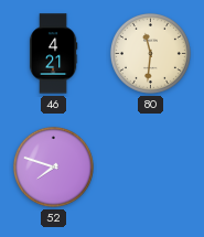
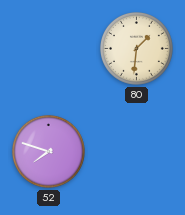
46: 4:21 -> none
80: 11:31 -> 1:31
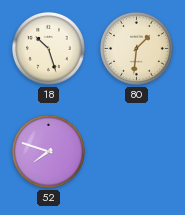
18: none -> 10:27
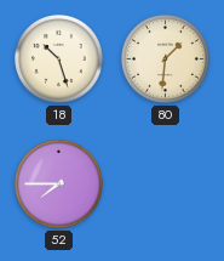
52: 7:48 -> 7:45
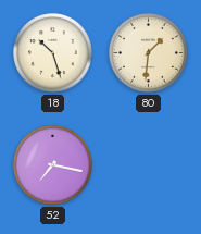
52: 7:45 -> 7:17
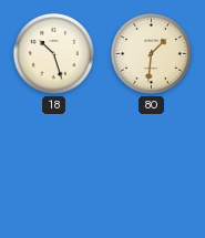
52: 7:17 -> none
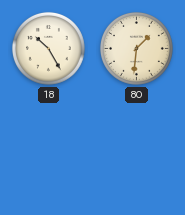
18: 10:27 -> 10:25
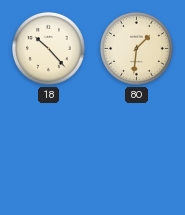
18: 10:25 -> 10:23
